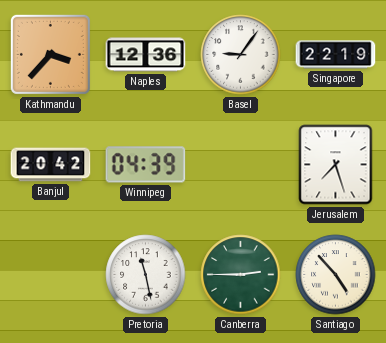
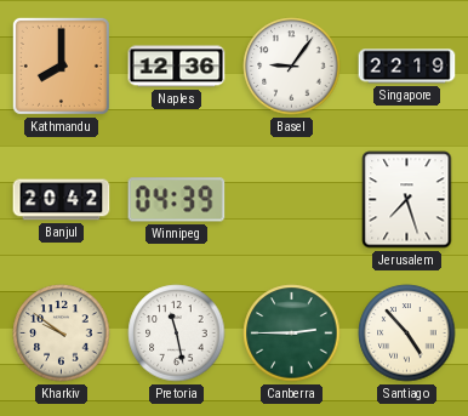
Kathmandu: 3:37 -> 8:00
Kharkiv: none -> 9:51
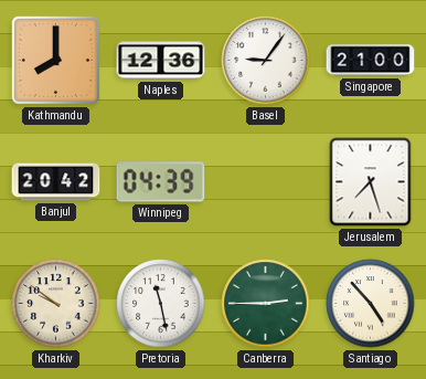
Singapore: 22:19 -> 21:00
